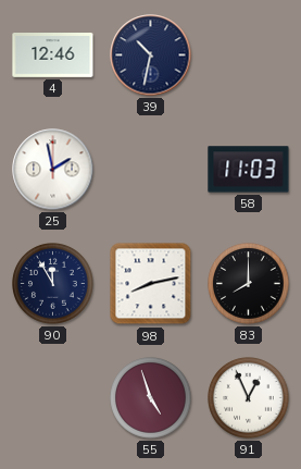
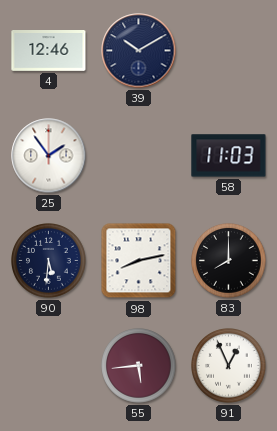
39: 10:32 -> 10:10
25: 1:58 -> 1:54
90: 11:55 -> 5:31
55: 4:57 -> 5:44
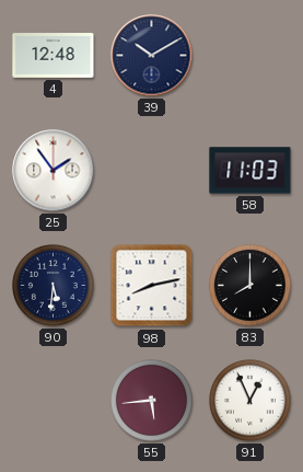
4: 12:46 -> 12:48
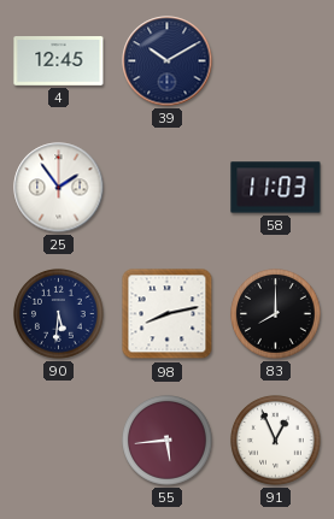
4: 12:48 -> 12:45
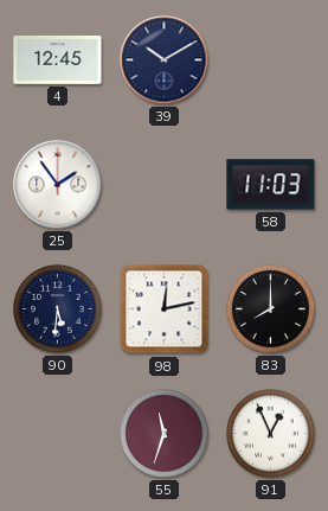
98: 8:13 -> 12:13
55: 5:44 -> 11:33
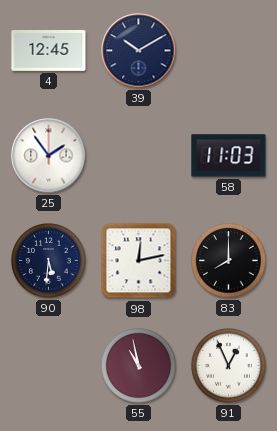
55: 11:33 -> 10:58
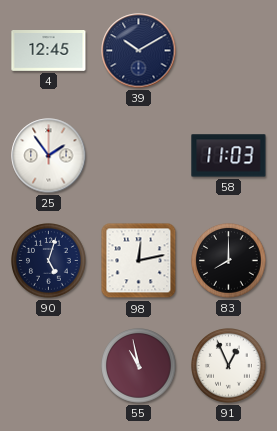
90: 5:31 -> 5:03
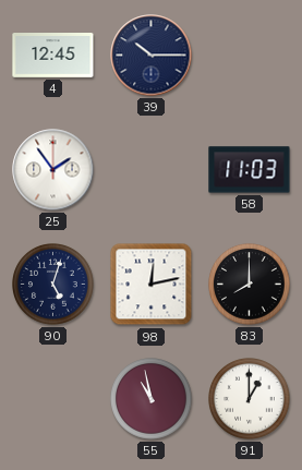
39: 10:10 -> 10:15
91: 12:56 -> 1:00
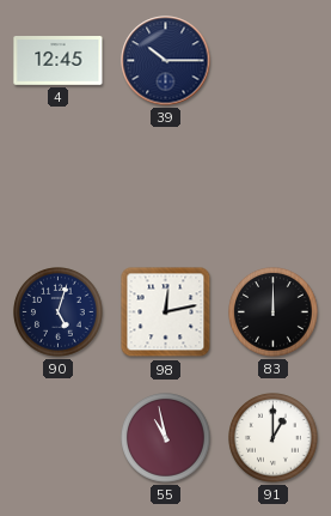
25: 1:54 -> none
58: 11:03 -> none
83: 8:00 -> 12:00
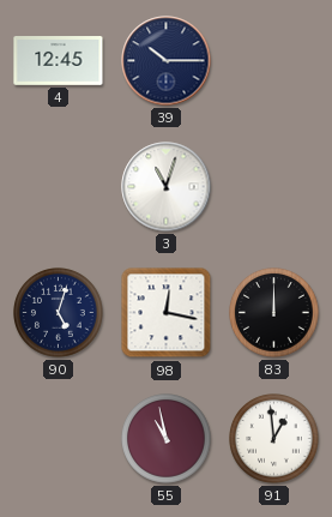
3: none -> 11:03
98: 12:13 -> 12:17
91: 1:00 -> 12:59
